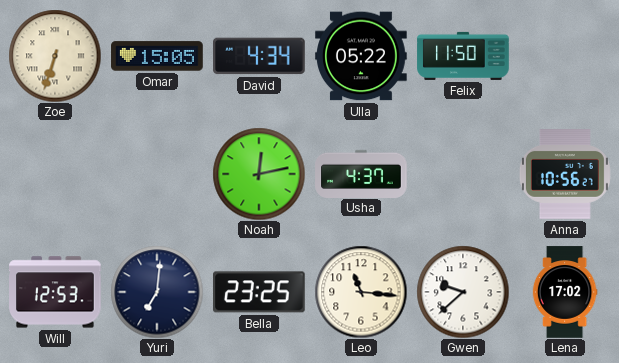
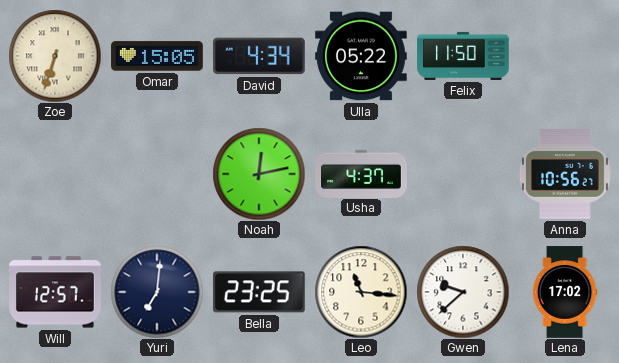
Will: 12:53 -> 12:57
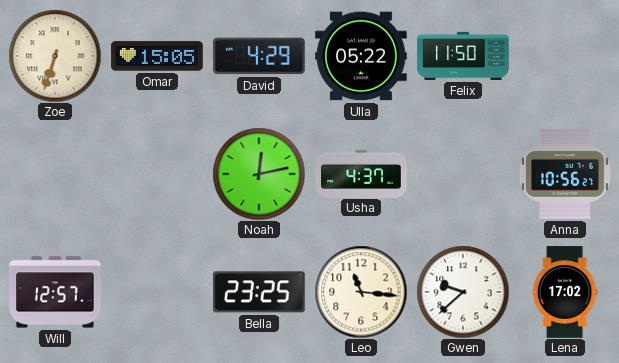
David: 4:34 -> 4:29
Yuri: 7:01 -> none
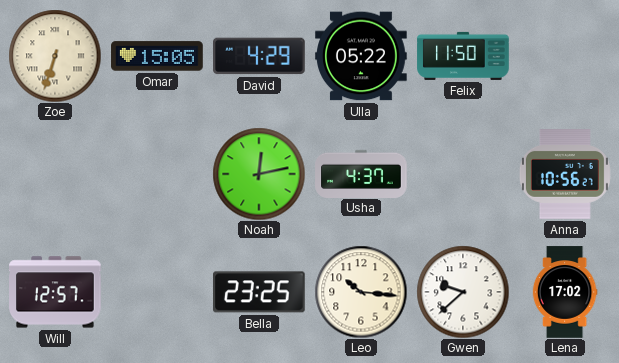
Leo: 11:16 -> 10:16
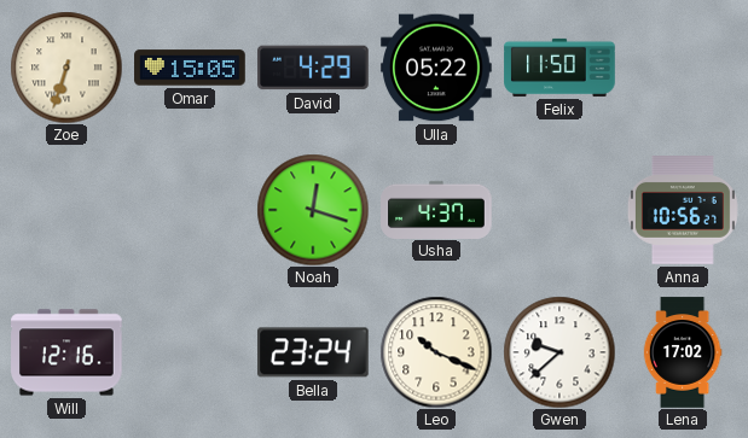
Noah: 12:13 -> 12:18
Will: 12:57 -> 12:16
Bella: 23:25 -> 23:24
Leo: 10:16 -> 10:19
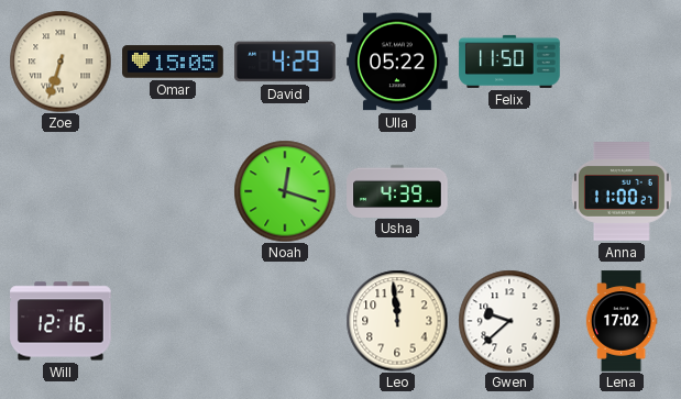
Usha: 4:37 -> 4:39
Anna: 10:56 -> 11:00
Bella: 23:24 -> none
Leo: 10:19 -> 11:59
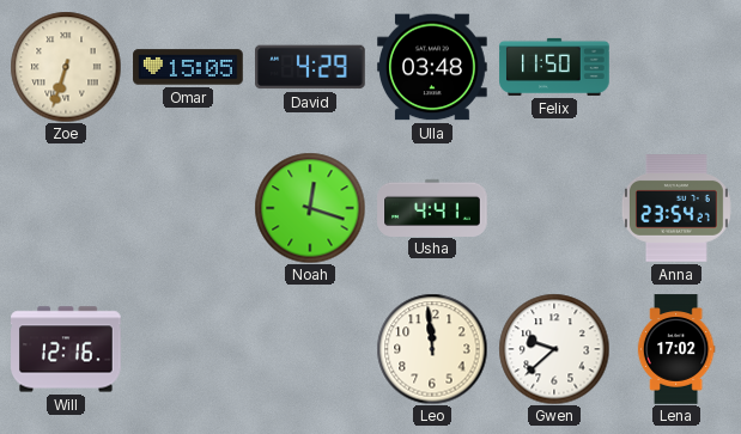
Ulla: 05:22 -> 03:48
Usha: 4:39 -> 4:41
Anna: 11:00 -> 23:54
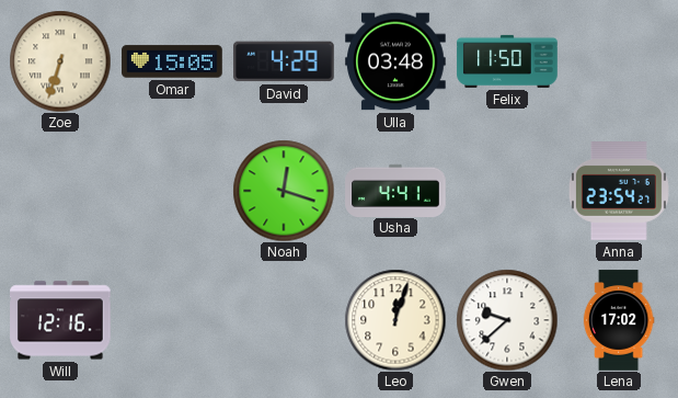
Leo: 11:59 -> 12:03
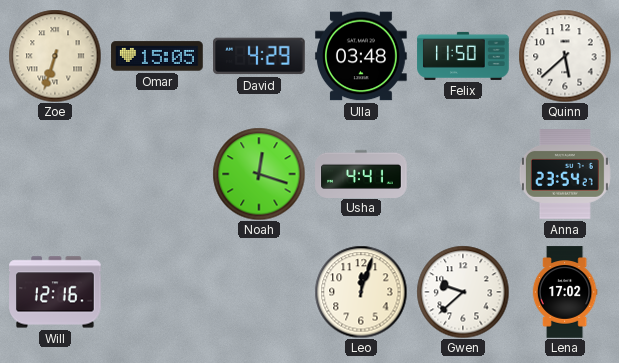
Quinn: none -> 5:38
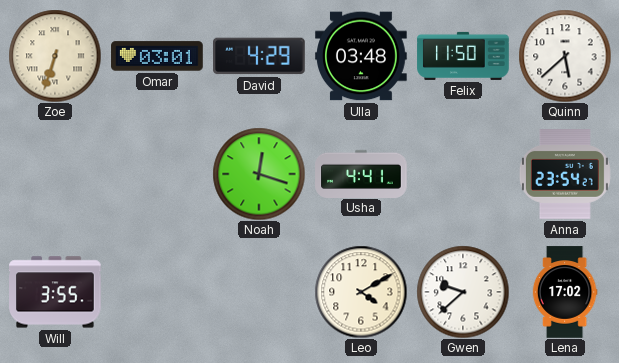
Omar: 15:05 -> 03:01
Will: 12:16 -> 3:55
Leo: 12:03 -> 4:10
